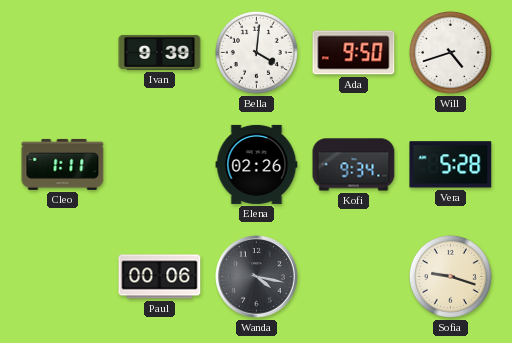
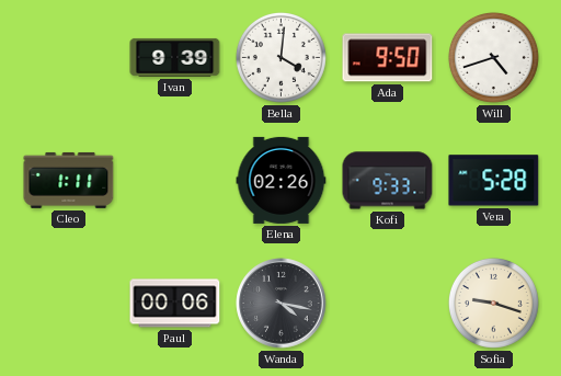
Kofi: 9:34 -> 9:33
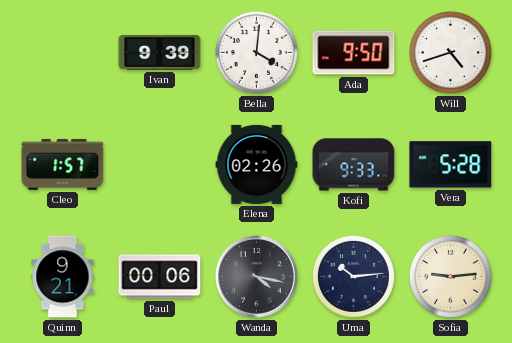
Cleo: 1:11 -> 1:57
Quinn: none -> 9:21
Uma: none -> 10:14
Sofia: 9:18 -> 9:14
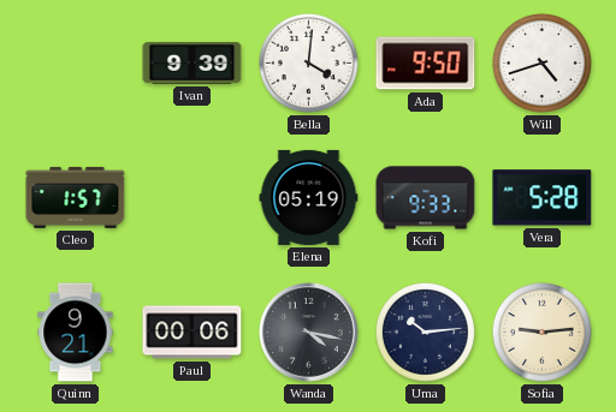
Elena: 02:26 -> 05:19
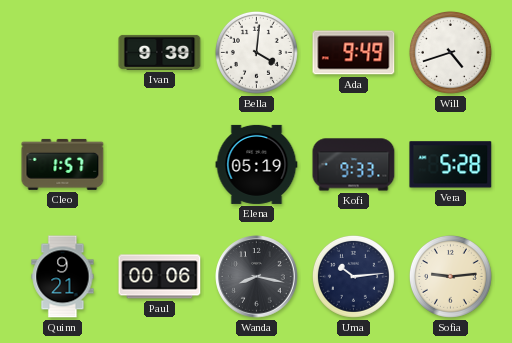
Ada: 9:50 -> 9:49
Wanda: 4:17 -> 8:17
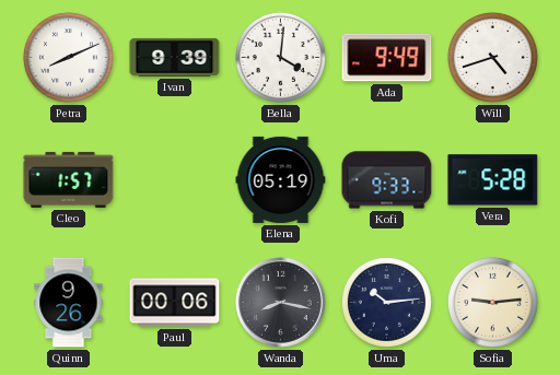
Petra: none -> 8:11
Quinn: 9:21 -> 9:26
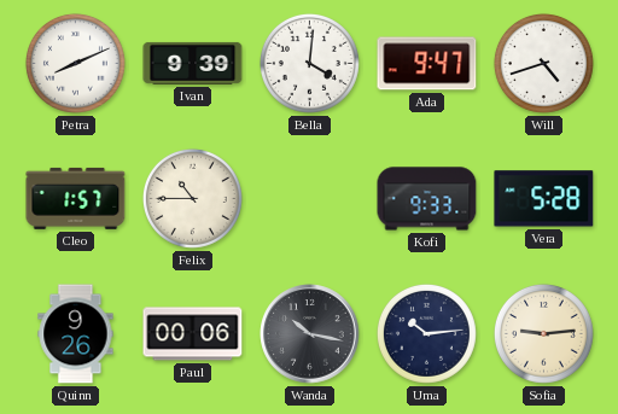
Ada: 9:49 -> 9:47
Felix: none -> 10:45
Elena: 05:19 -> none
Wanda: 8:17 -> 10:17
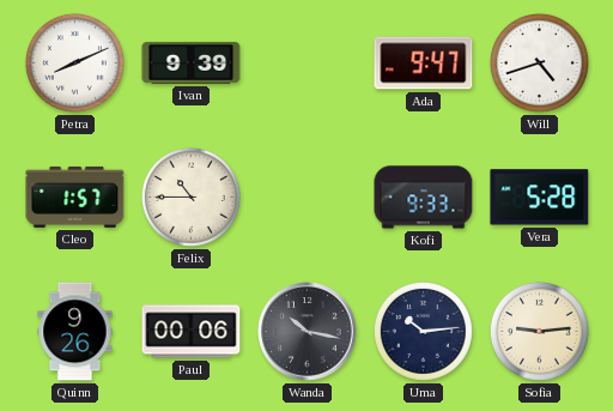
Bella: 4:01 -> none
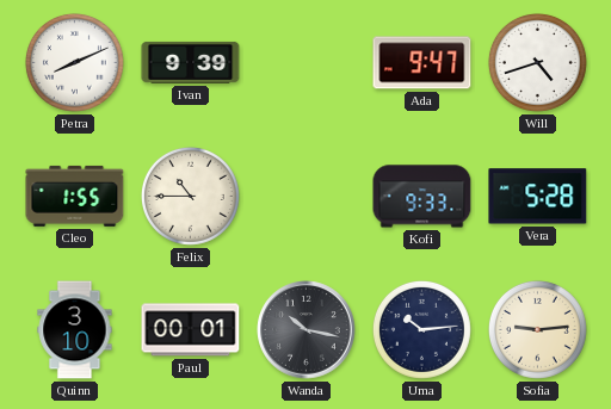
Cleo: 1:57 -> 1:55
Quinn: 9:26 -> 3:10
Paul: 00:06 -> 00:01
